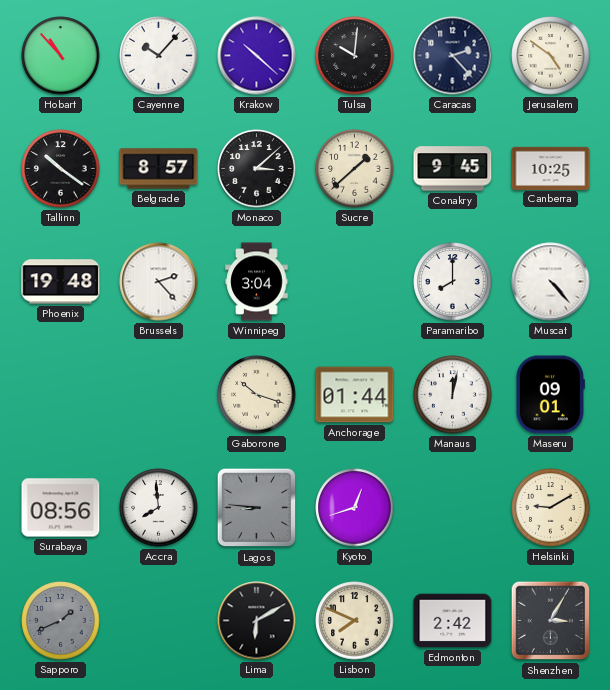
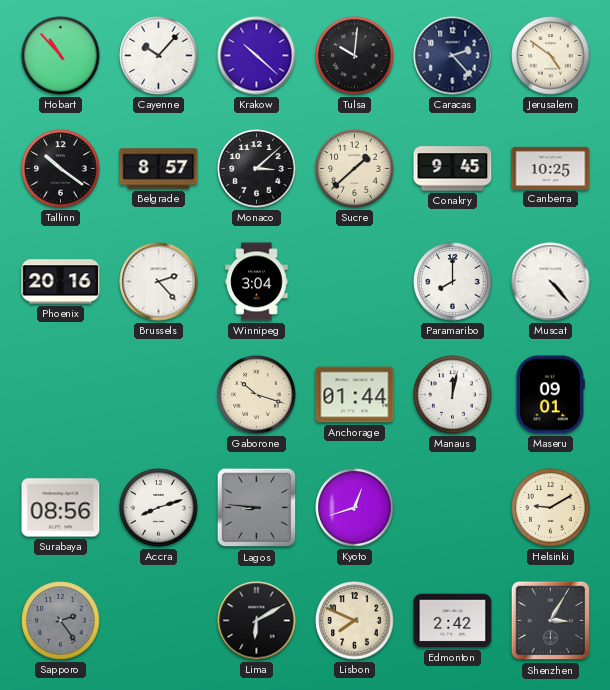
Phoenix: 19:48 -> 20:16
Accra: 7:59 -> 8:12
Sapporo: 1:41 -> 2:24
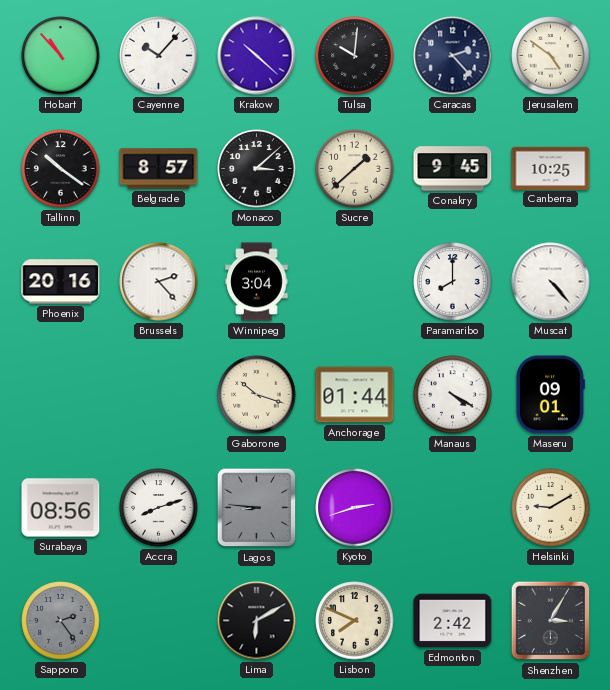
Manaus: 12:02 -> 4:20
Kyoto: 12:42 -> 2:42
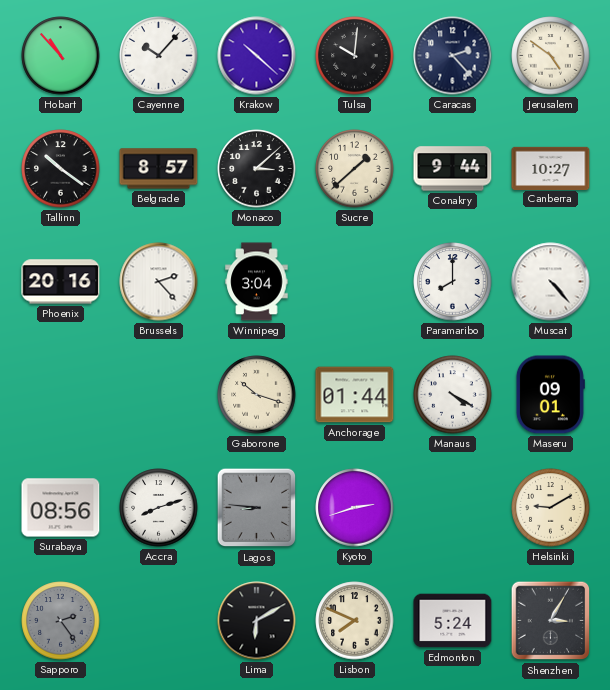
Conakry: 9:45 -> 9:44
Canberra: 10:25 -> 10:27
Edmonton: 2:42 -> 5:24
